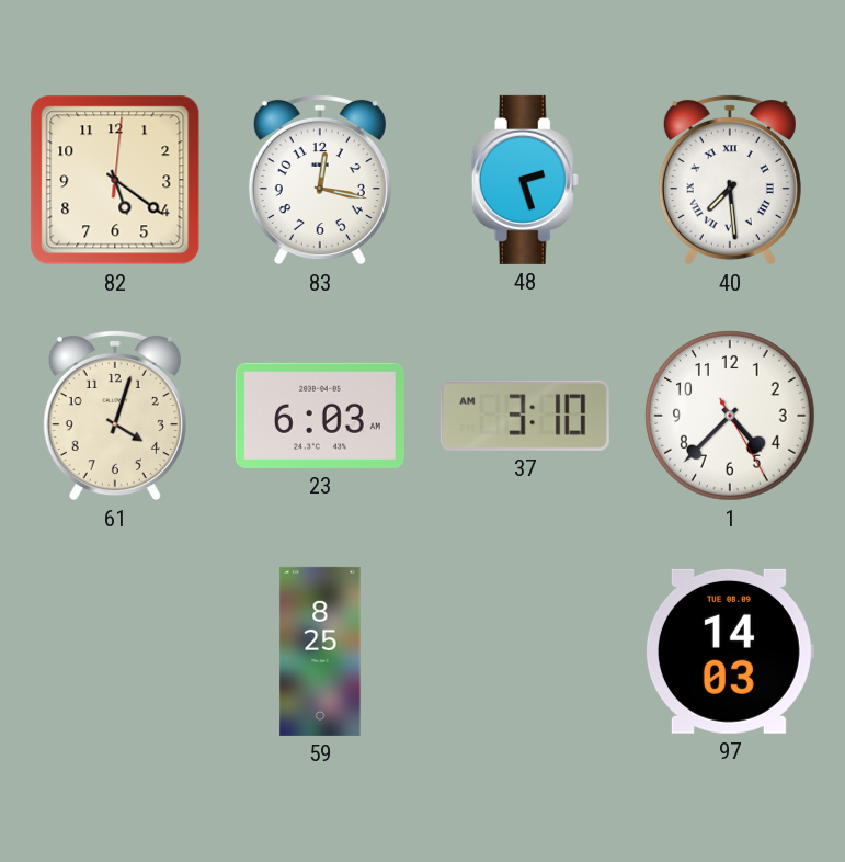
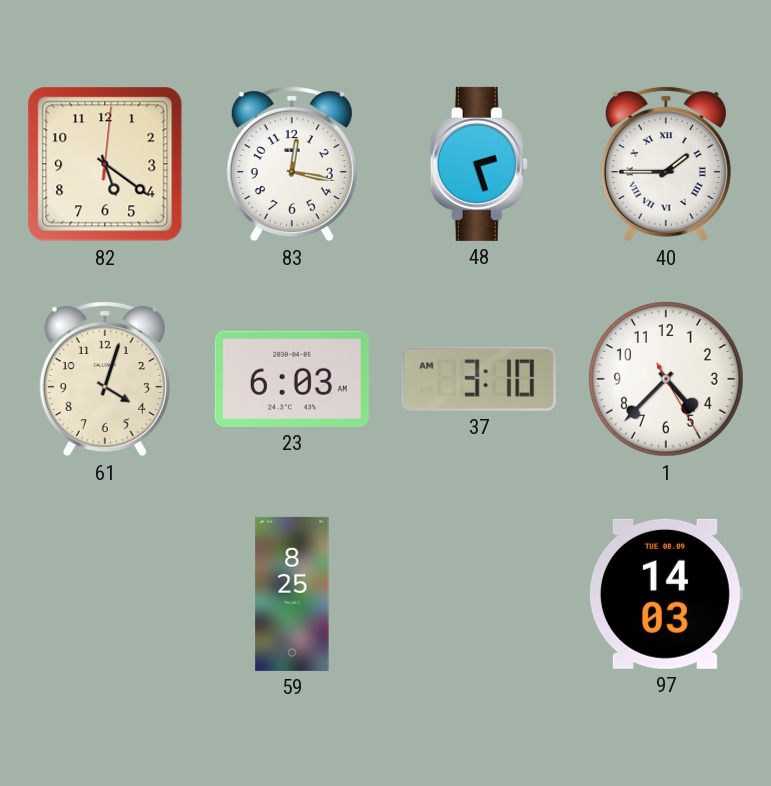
40: 7:29 -> 1:45
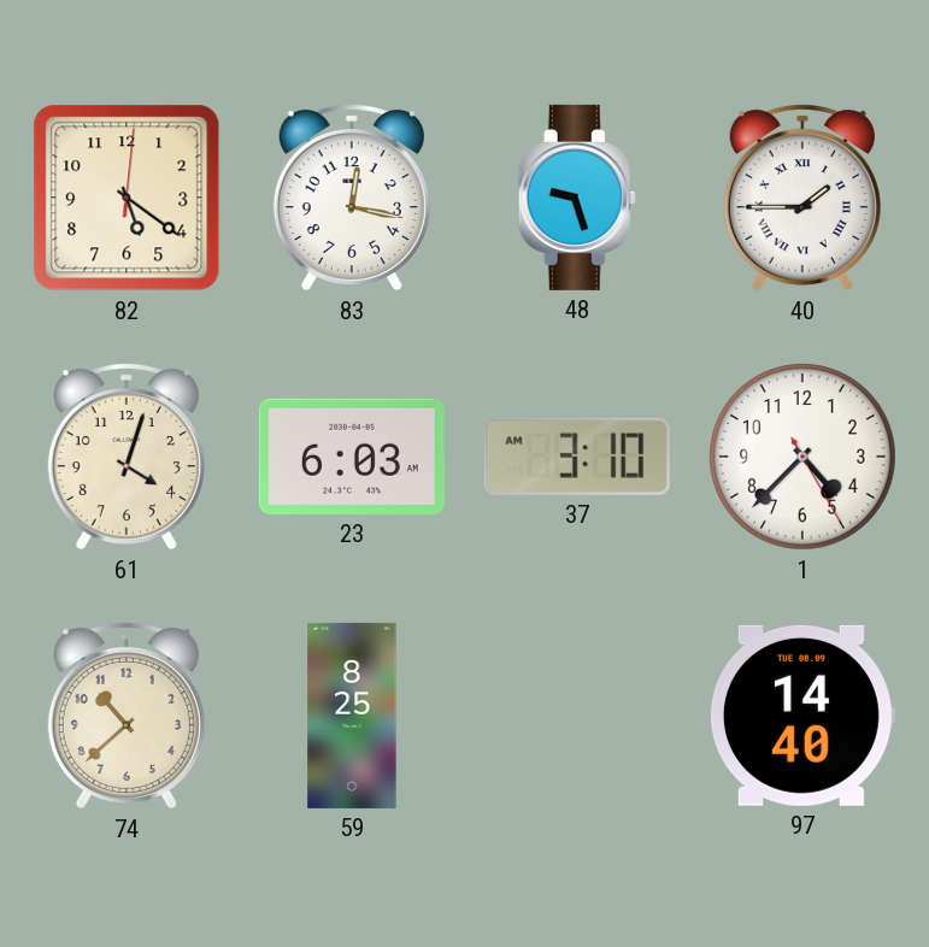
48: 2:27 -> 9:27
74: none -> 10:38
97: 14:03 -> 14:40
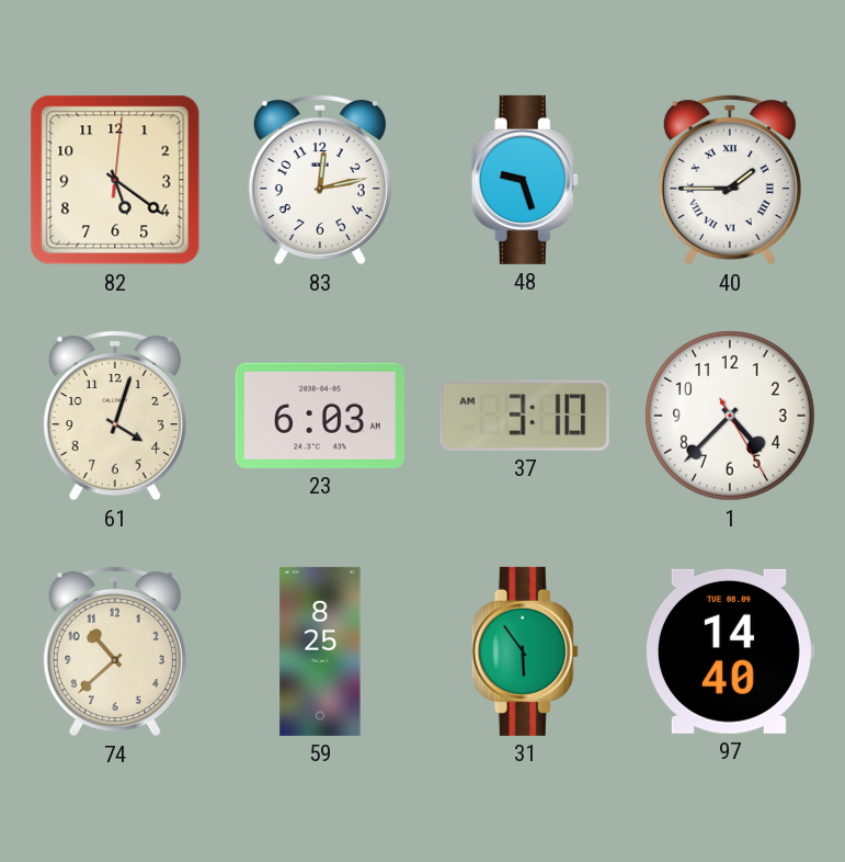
83: 12:17 -> 12:13
31: none -> 5:54
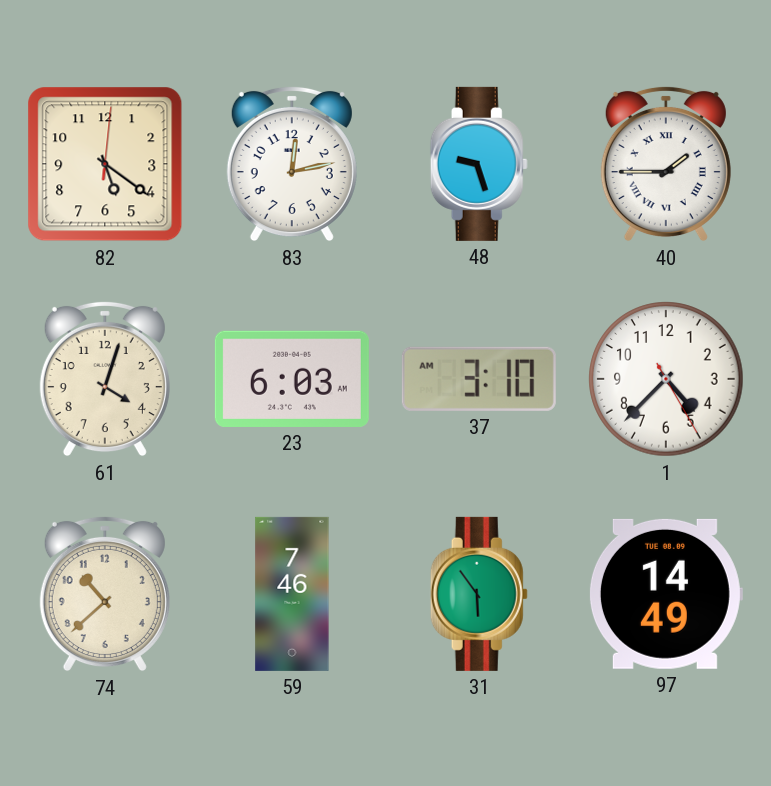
59: 8:25 -> 7:46
97: 14:40 -> 14:49
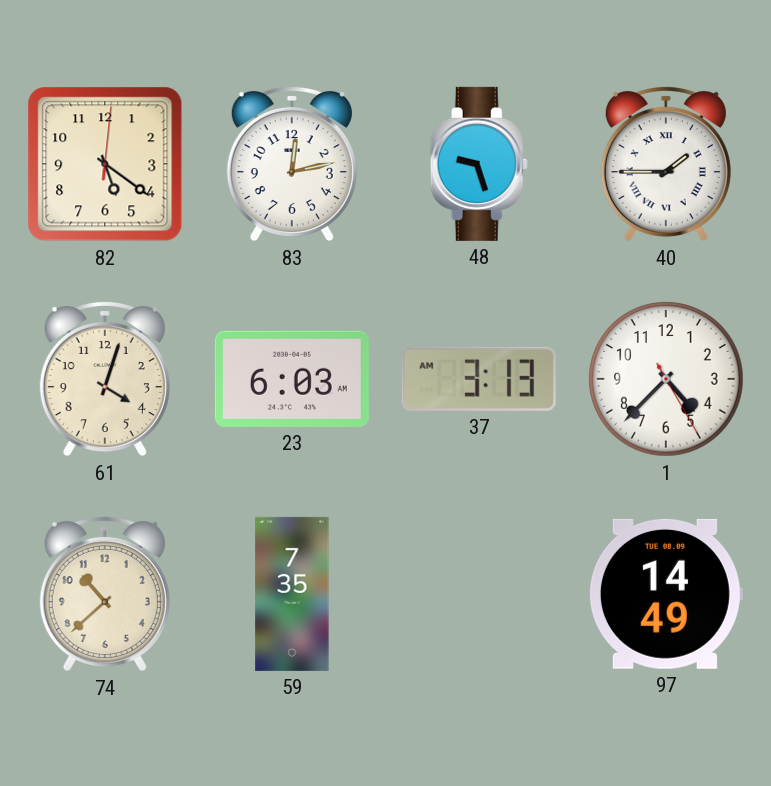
37: 3:10 -> 3:13
59: 7:46 -> 7:35
31: 5:54 -> none
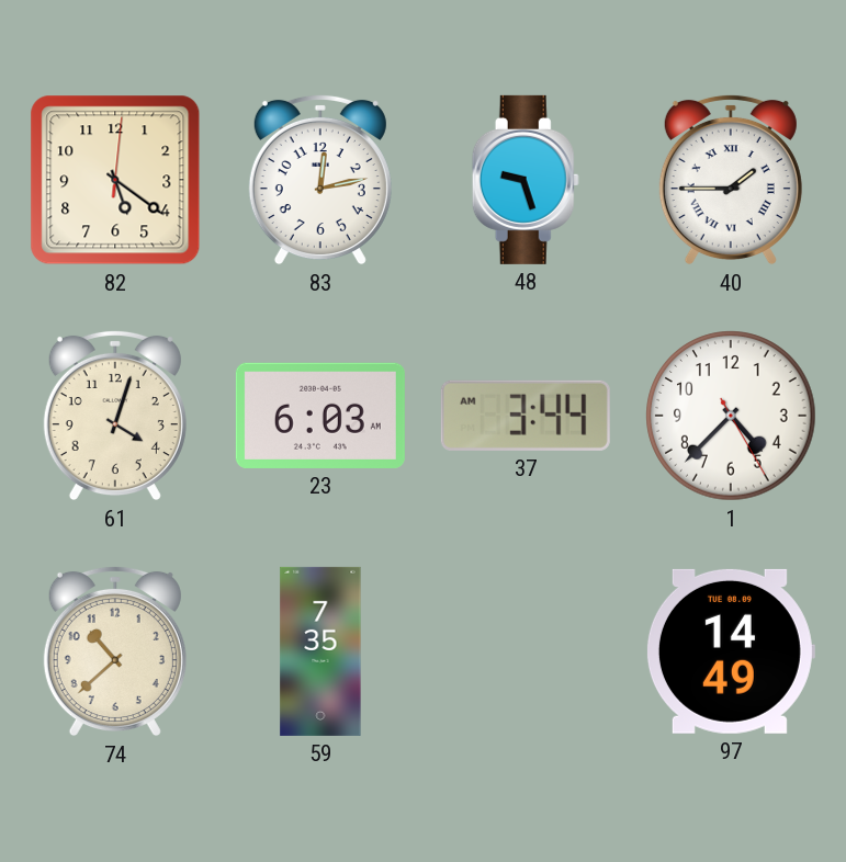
37: 3:13 -> 3:44
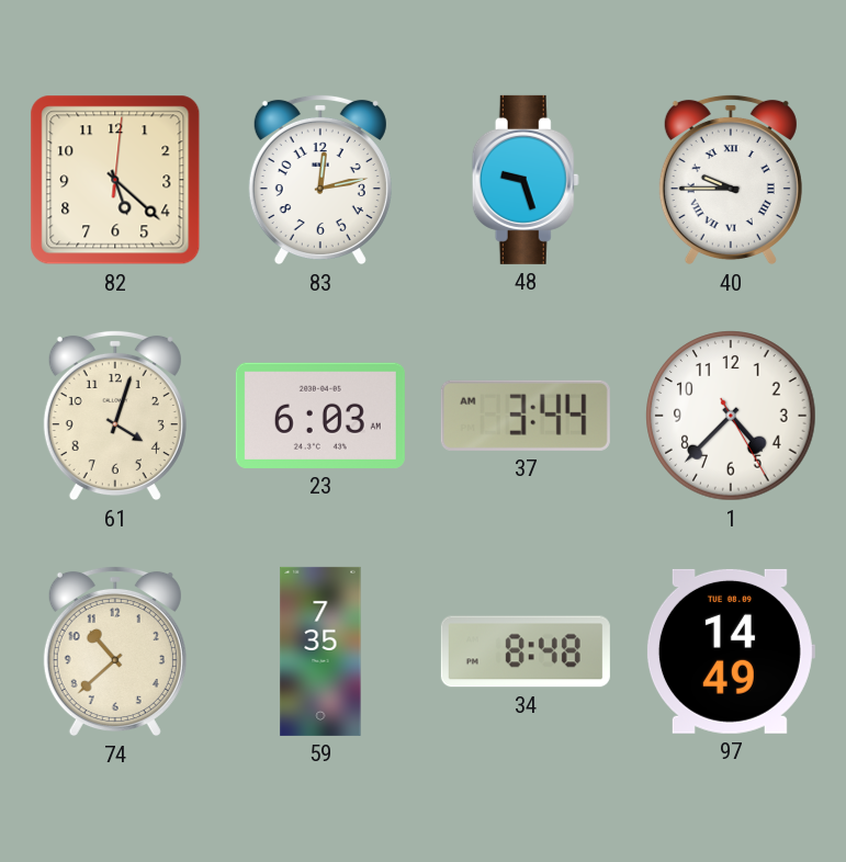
82: 5:21 -> 5:22
40: 1:45 -> 9:45
34: none -> 8:48
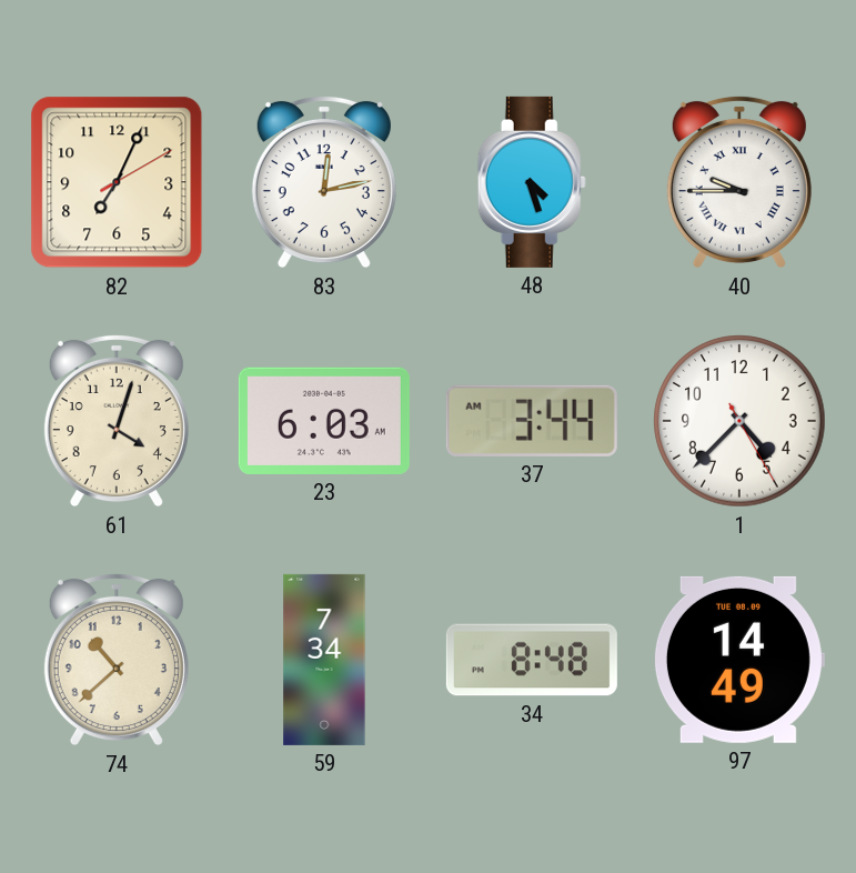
82: 5:22 -> 7:04
48: 9:27 -> 4:27
59: 7:35 -> 7:34
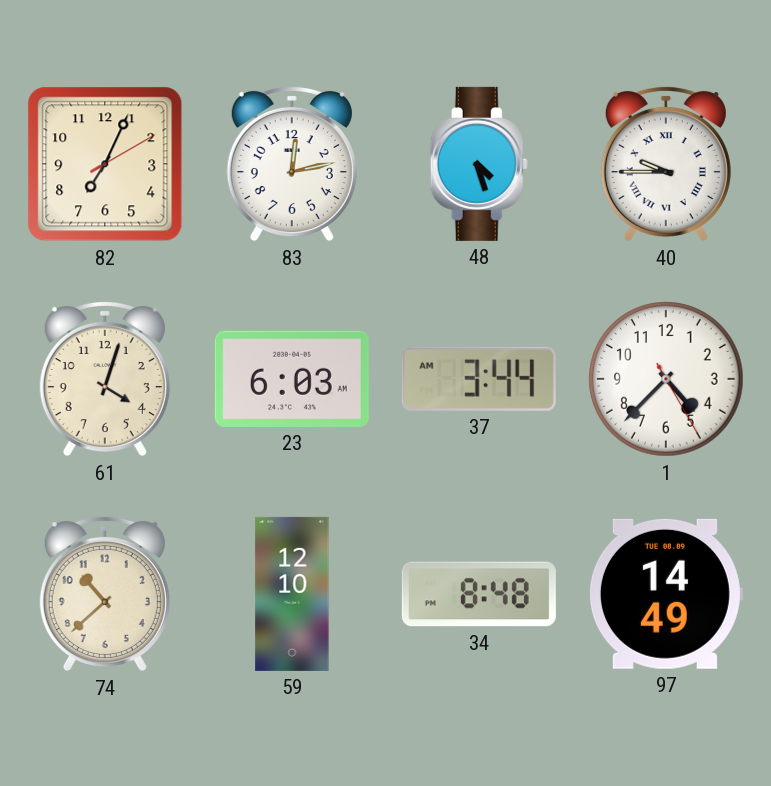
59: 7:34 -> 12:10
